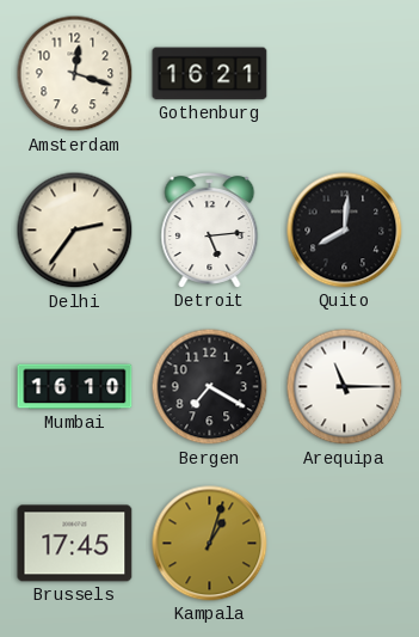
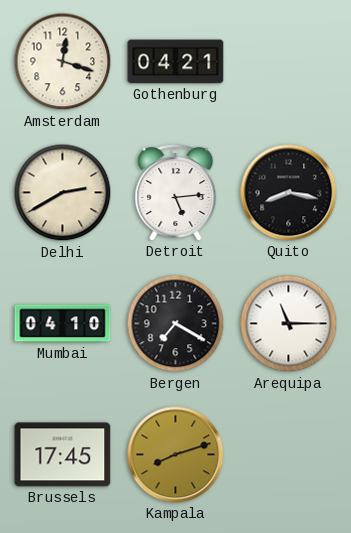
Gothenburg: 16:21 -> 04:21
Delhi: 2:36 -> 2:40
Quito: 8:01 -> 8:17
Mumbai: 16:10 -> 04:10
Kampala: 1:03 -> 8:12
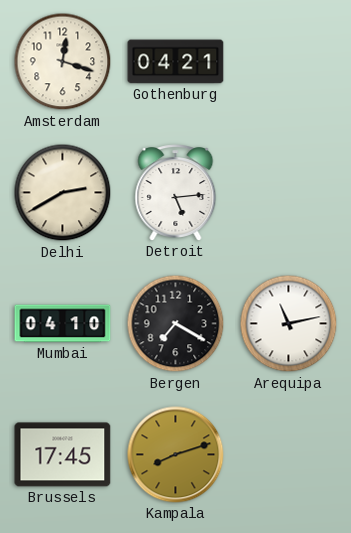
Quito: 8:17 -> none
Arequipa: 11:15 -> 11:13
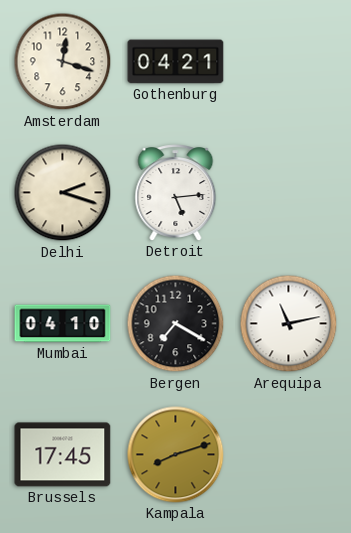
Delhi: 2:40 -> 2:18
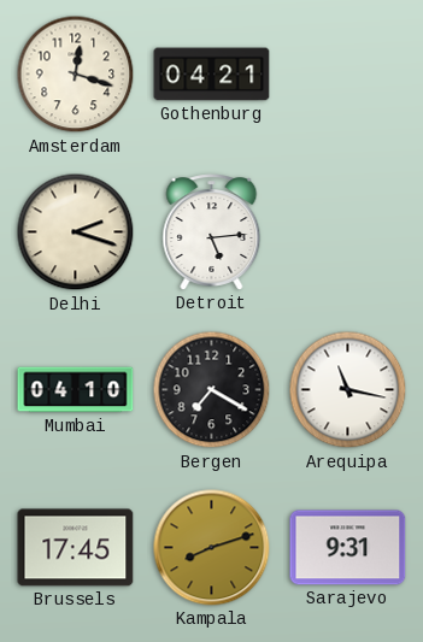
Arequipa: 11:13 -> 11:17
Sarajevo: none -> 9:31
